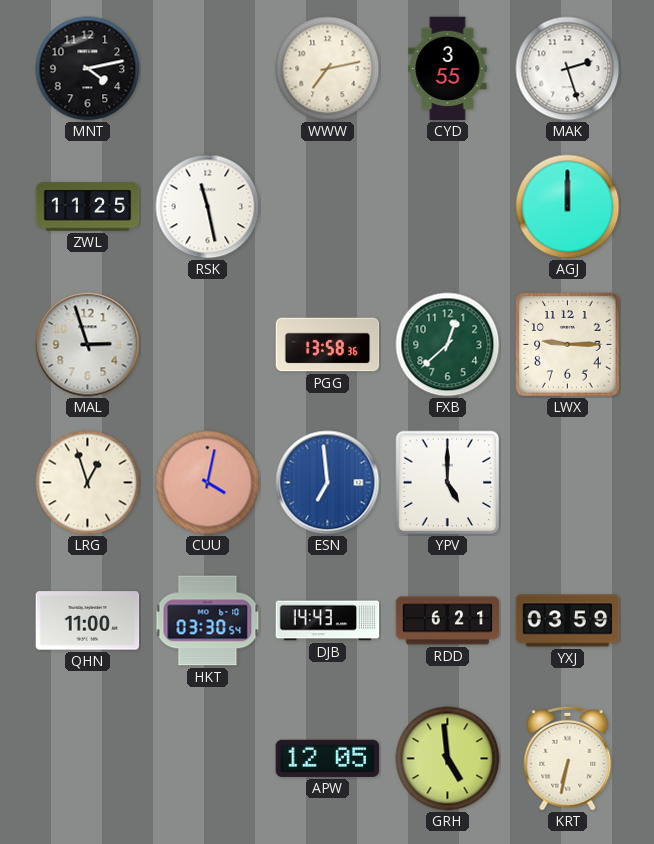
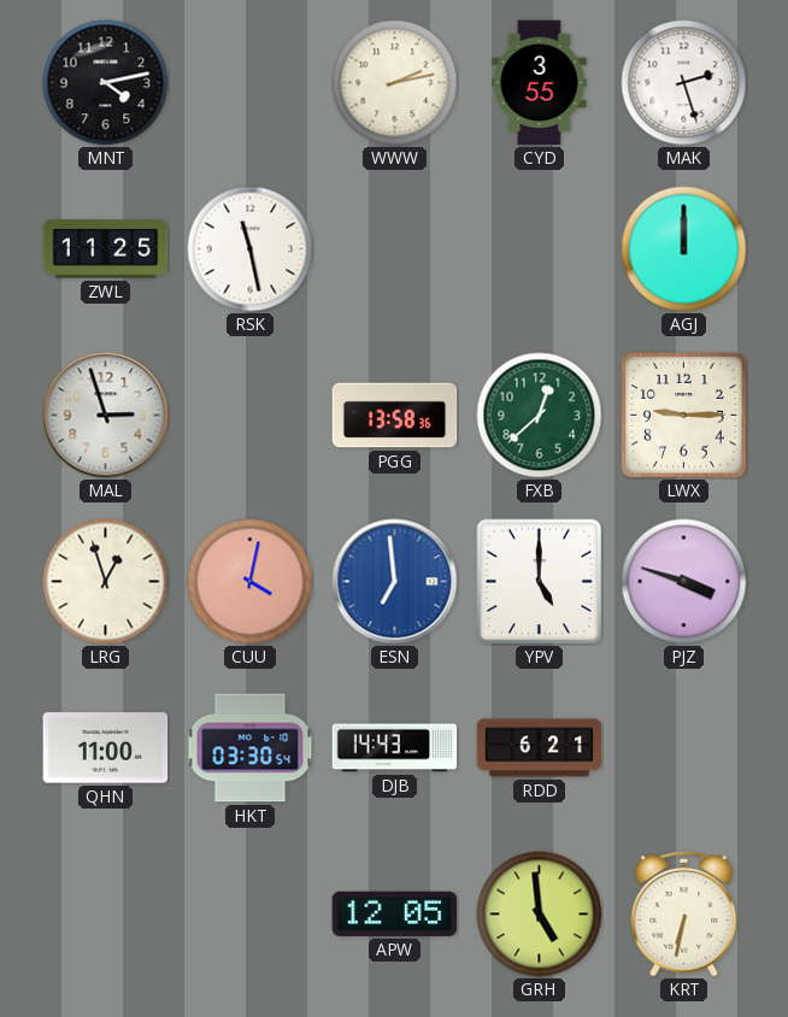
WWW: 7:13 -> 2:13
PJZ: none -> 3:48
YXJ: 03:59 -> none
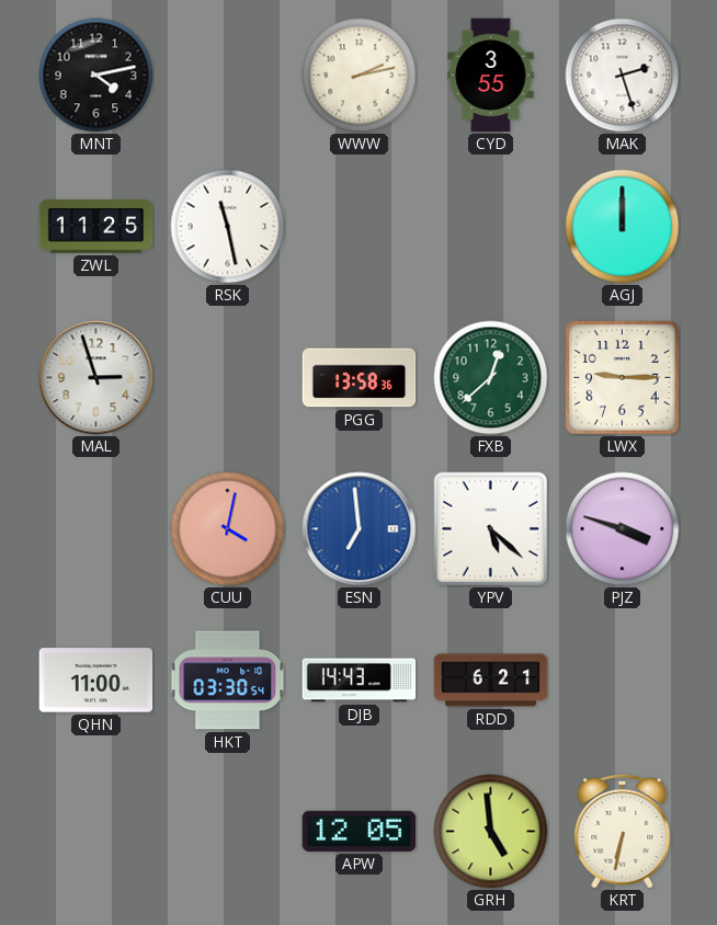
LRG: 12:57 -> none
YPV: 5:00 -> 5:22
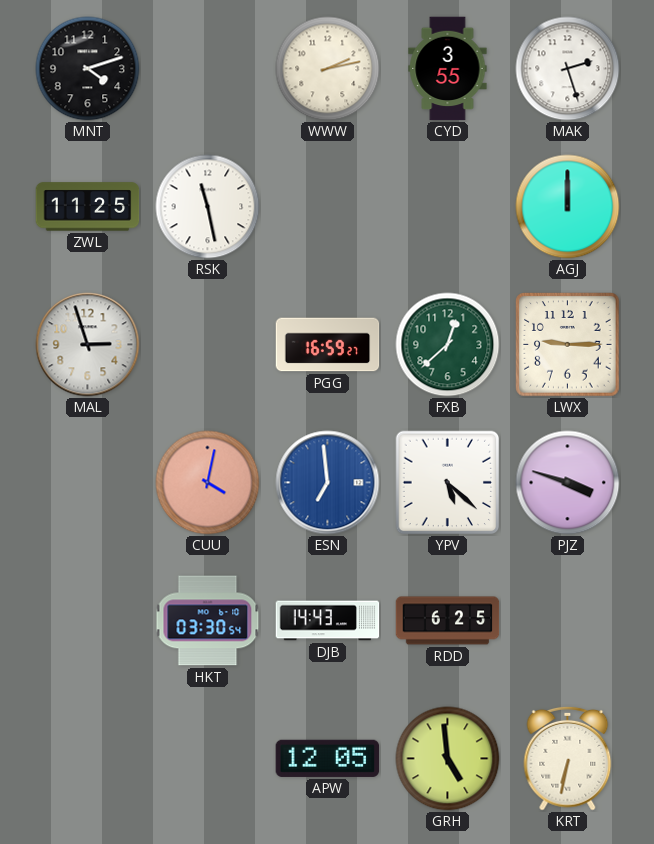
MNT: 4:13 -> 4:12
PGG: 13:58 -> 16:59
QHN: 11:00 -> none
RDD: 6:21 -> 6:25
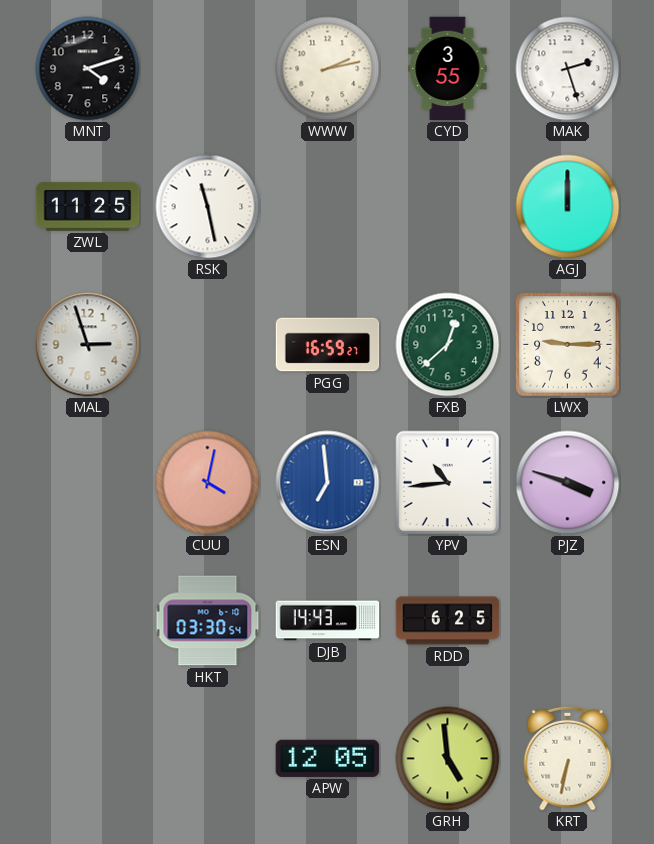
YPV: 5:22 -> 10:44
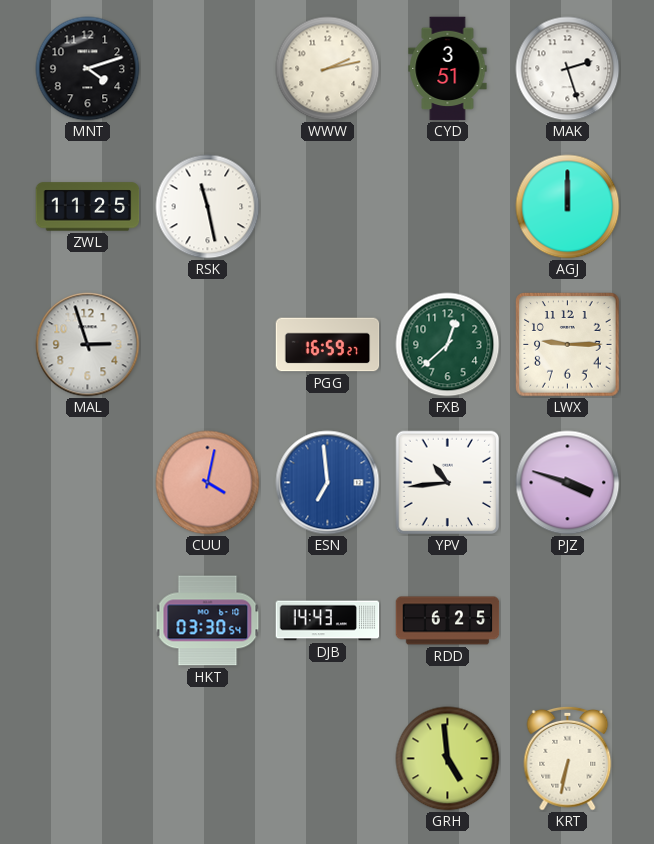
CYD: 3:55 -> 3:51
APW: 12:05 -> none
